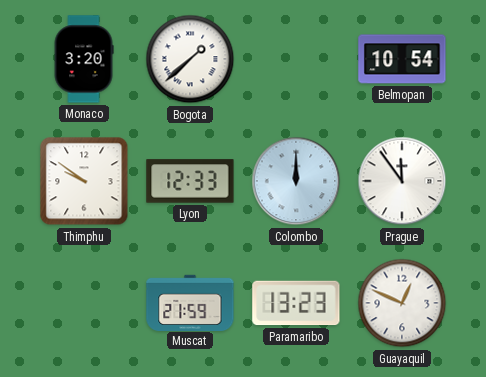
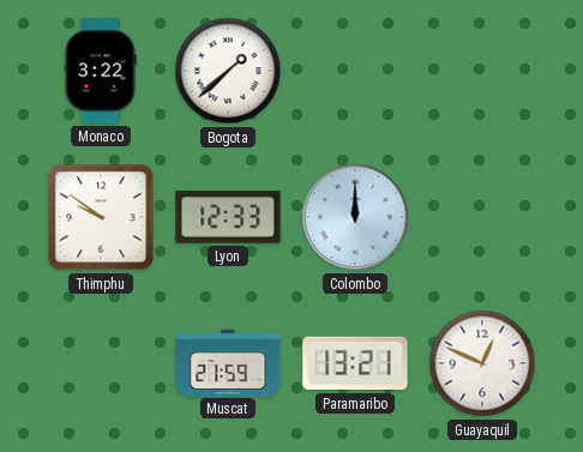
Monaco: 3:20 -> 3:22
Belmopan: 10:54 -> none
Prague: 11:54 -> none
Paramaribo: 13:23 -> 13:21
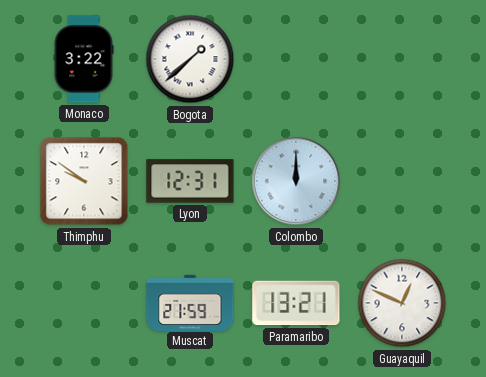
Lyon: 12:33 -> 12:31
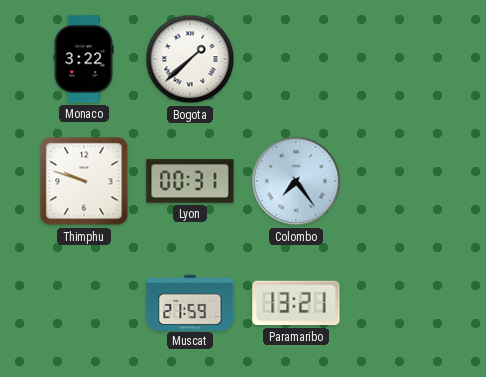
Thimphu: 9:51 -> 9:48
Lyon: 12:31 -> 00:31
Colombo: 12:00 -> 7:24
Guayaquil: 12:49 -> none
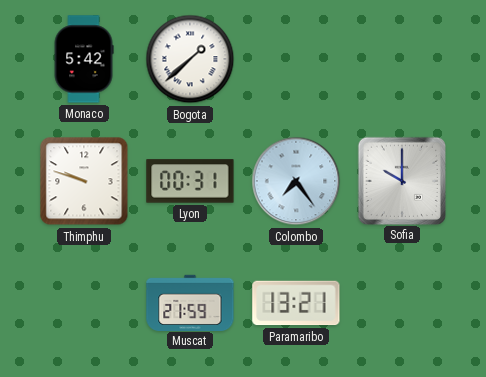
Monaco: 3:22 -> 5:42
Sofia: none -> 10:00
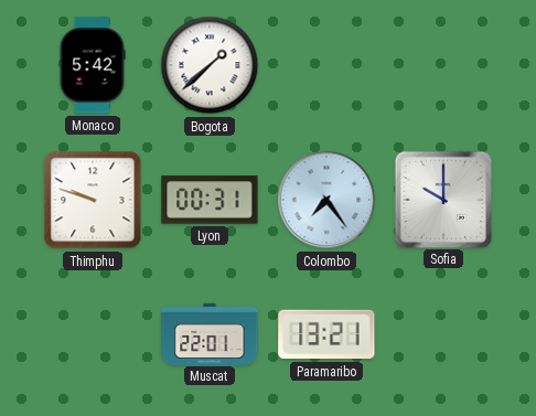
Muscat: 21:59 -> 22:01
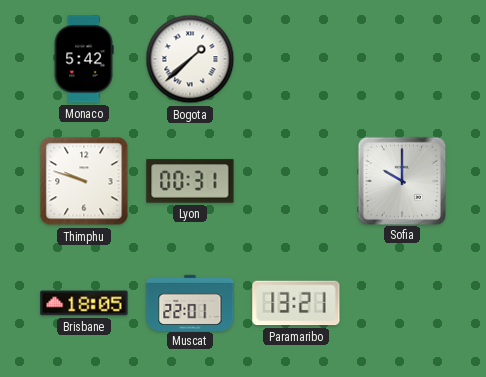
Colombo: 7:24 -> none
Brisbane: none -> 18:05
